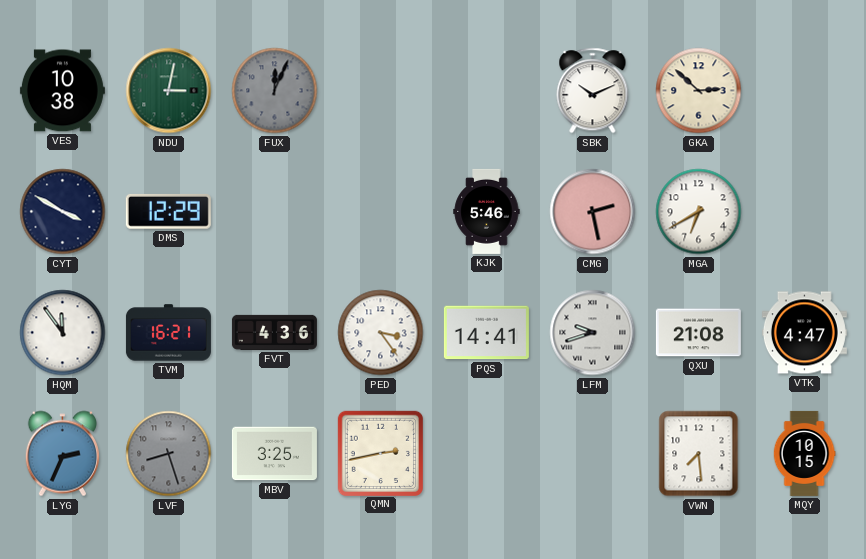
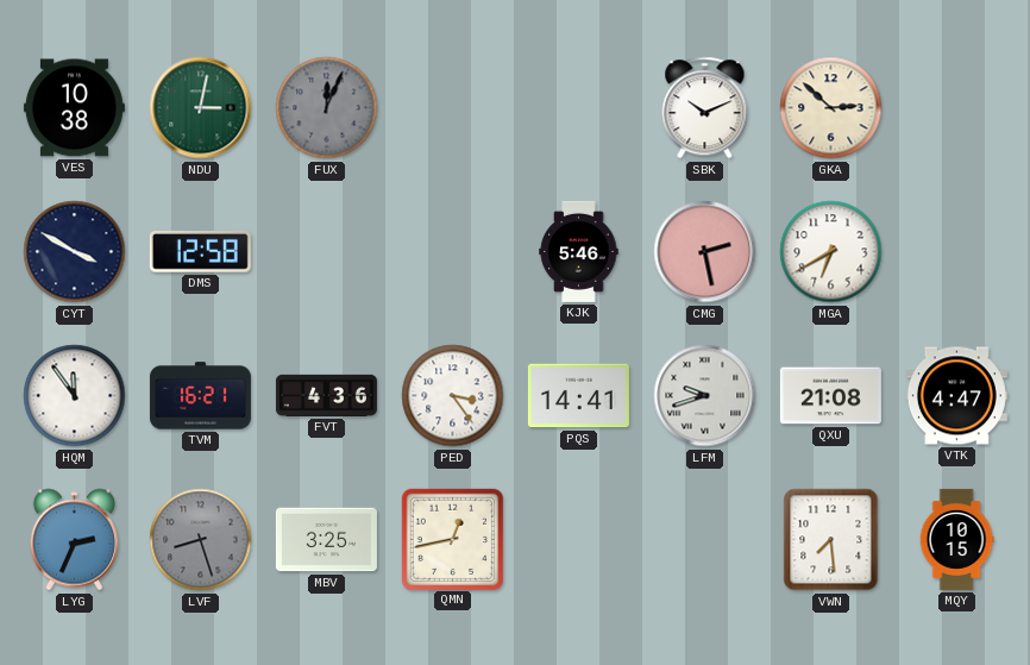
DMS: 12:29 -> 12:58
QMN: 2:43 -> 12:43
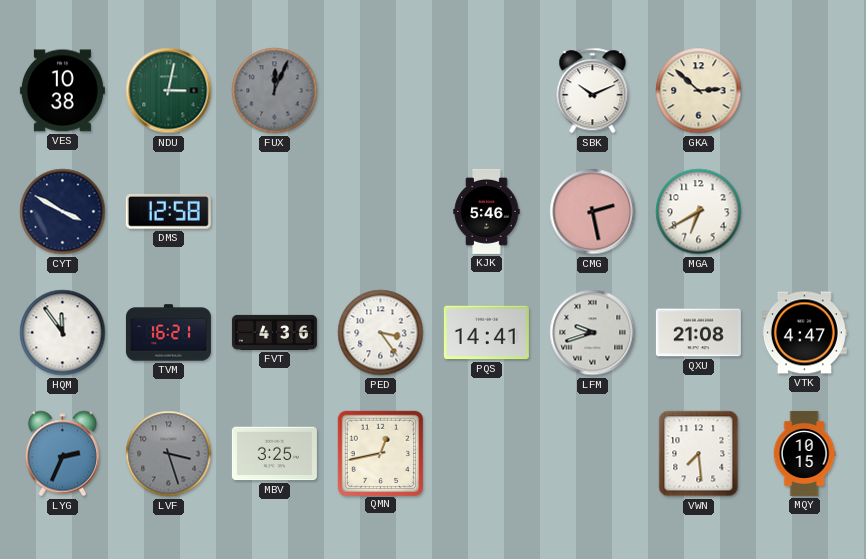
LVF: 8:27 -> 3:27
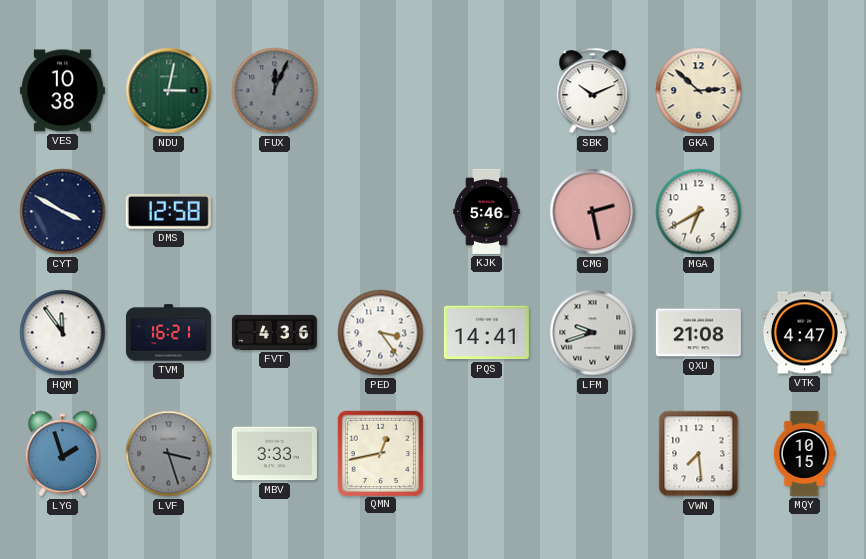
LYG: 2:34 -> 1:57
MBV: 3:25 -> 3:33
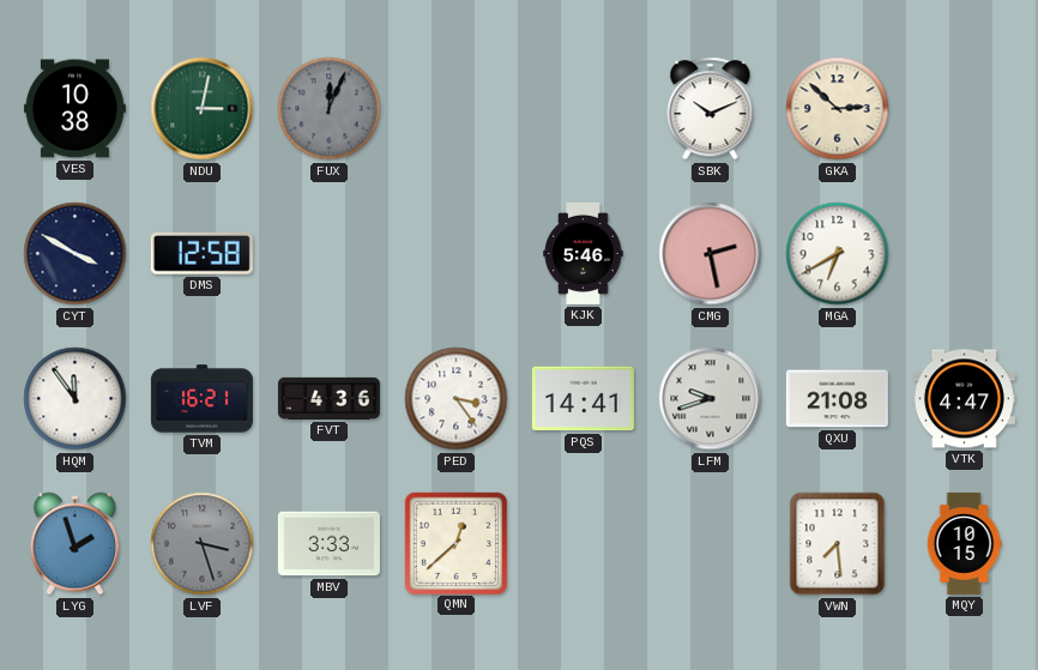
QMN: 12:43 -> 12:38
